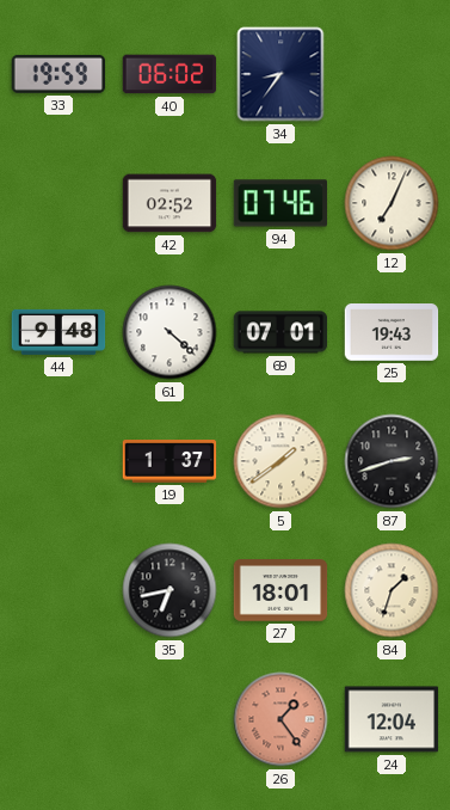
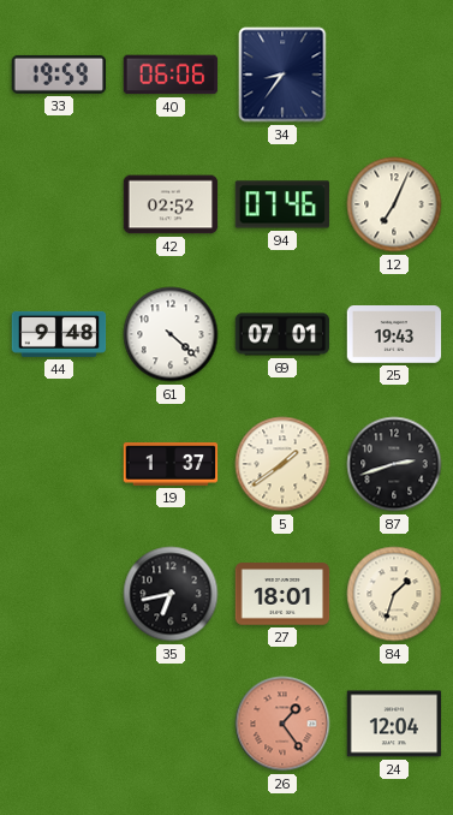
40: 06:02 -> 06:06
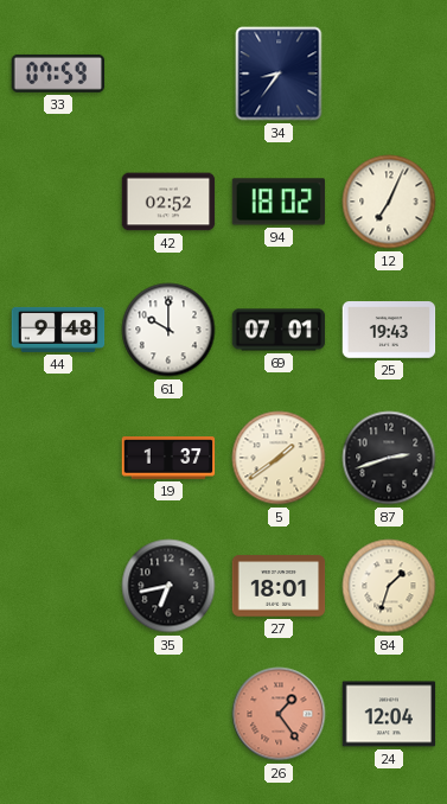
33: 19:59 -> 07:59
40: 06:06 -> none
94: 07:46 -> 18:02
61: 4:22 -> 10:00
